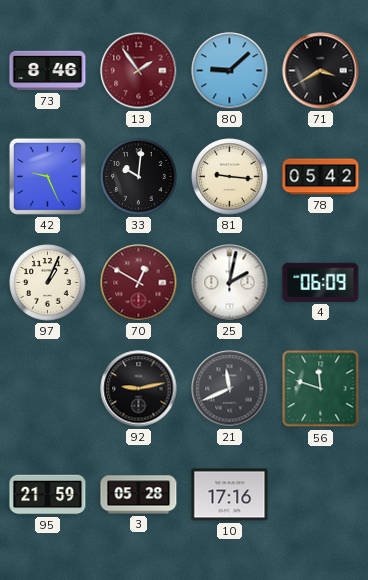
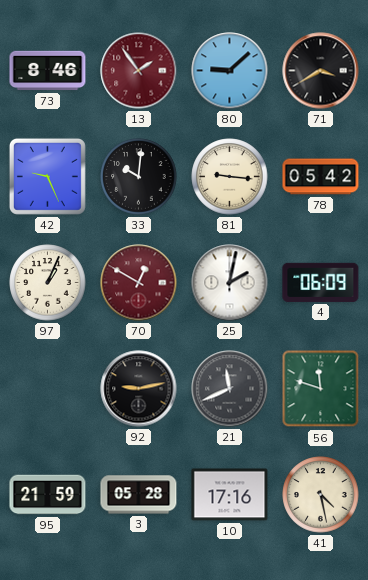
41: none -> 4:28
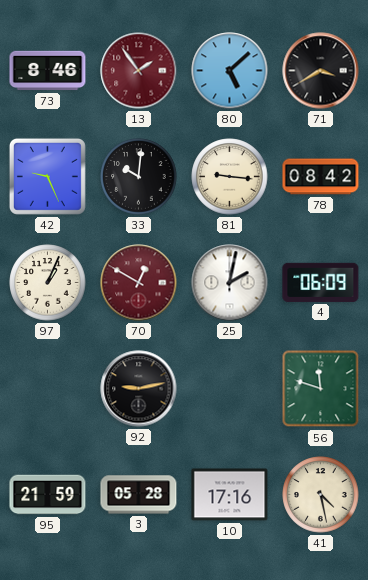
80: 9:08 -> 5:08
78: 05:42 -> 08:42
21: 11:41 -> none
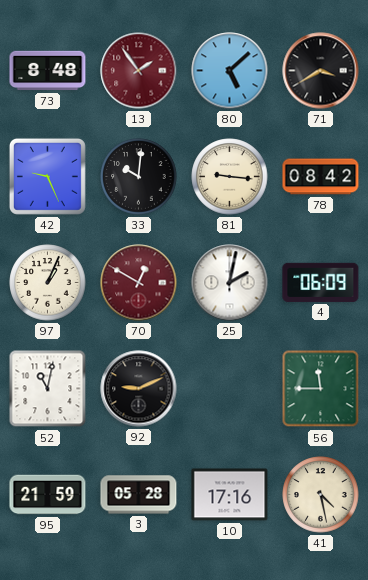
73: 8:46 -> 8:48
52: none -> 11:02
92: 9:13 -> 9:11
56: 11:48 -> 11:45
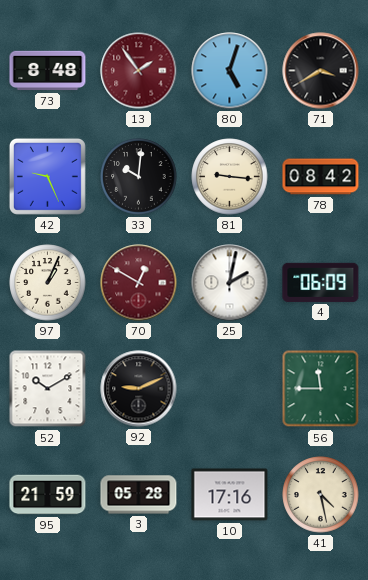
80: 5:08 -> 5:03
52: 11:02 -> 10:10
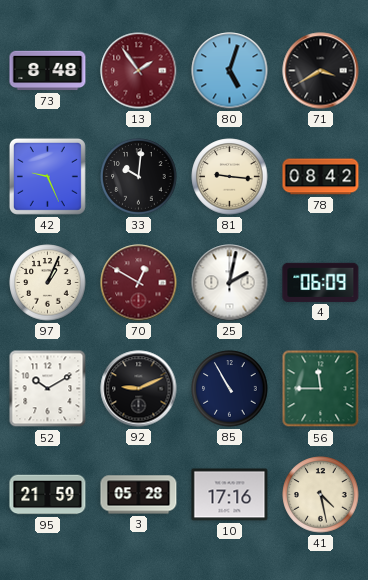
85: none -> 10:55
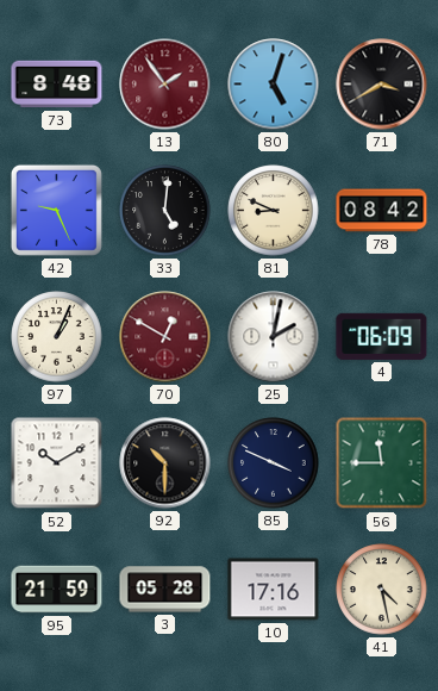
33: 10:01 -> 5:01
81: 9:16 -> 8:49
92: 9:11 -> 10:30
85: 10:55 -> 3:49
